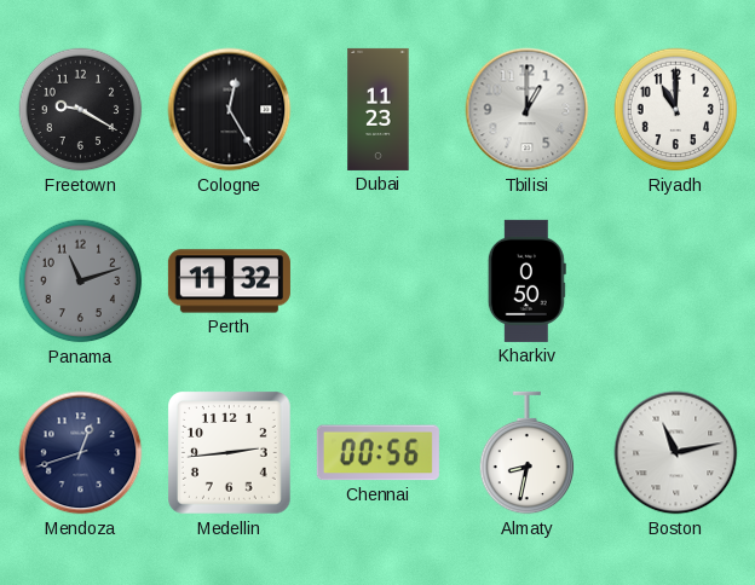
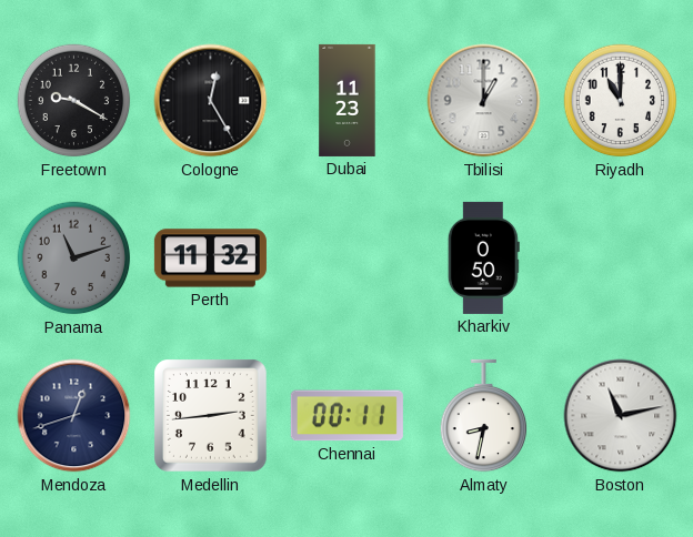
Chennai: 00:56 -> 00:11
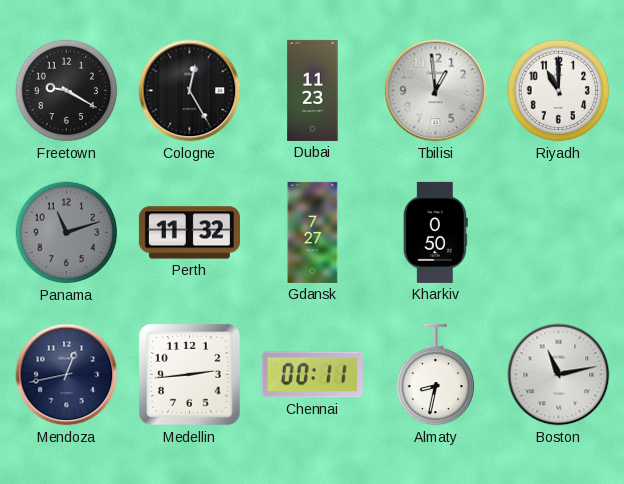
Tbilisi: 1:00 -> 12:59
Gdansk: none -> 7:27
Mendoza: 12:42 -> 12:43
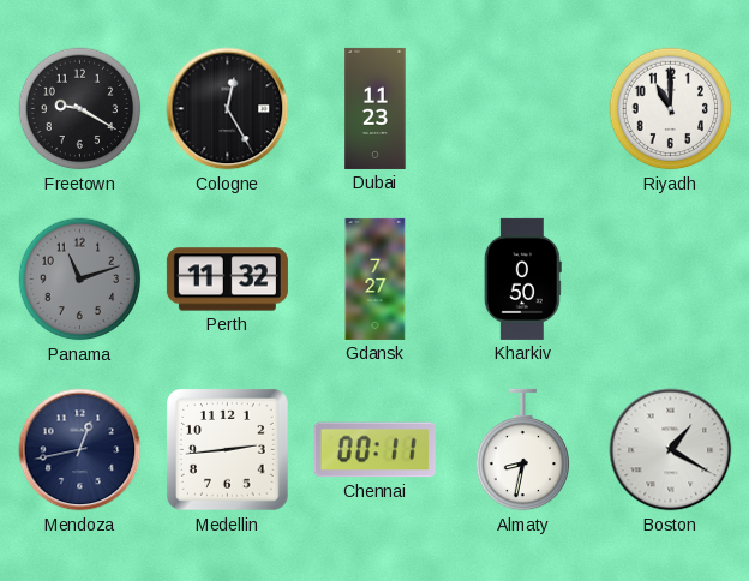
Tbilisi: 12:59 -> none
Boston: 11:13 -> 1:20
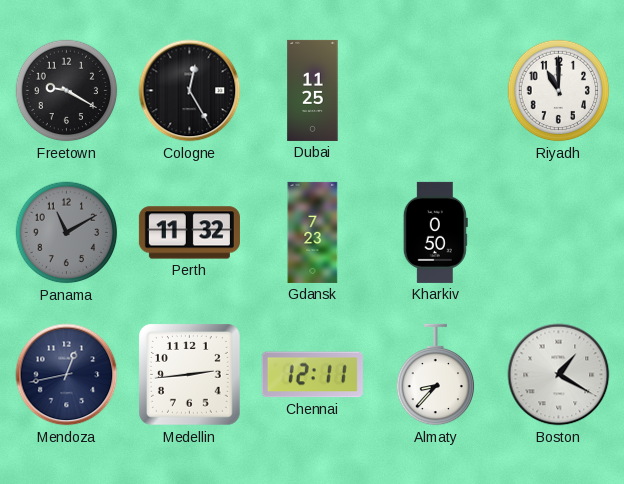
Dubai: 11:23 -> 11:25
Panama: 11:12 -> 11:10
Gdansk: 7:27 -> 7:23
Chennai: 00:11 -> 12:11
Almaty: 8:32 -> 8:37
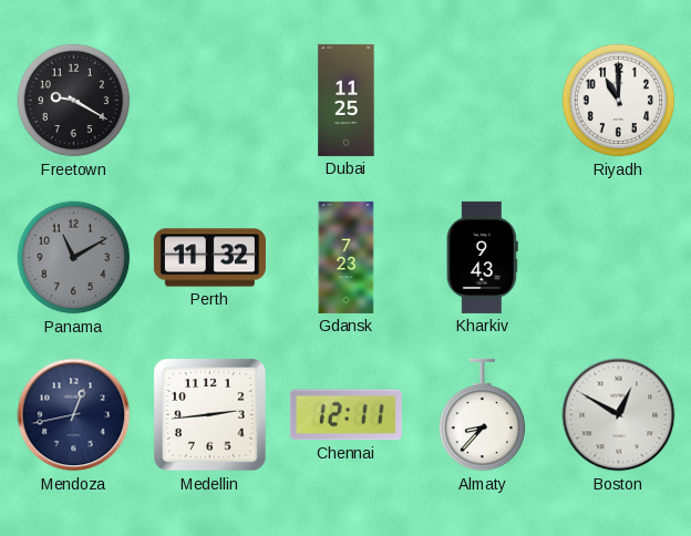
Cologne: 12:25 -> none
Kharkiv: 0:50 -> 9:43
Boston: 1:20 -> 12:50
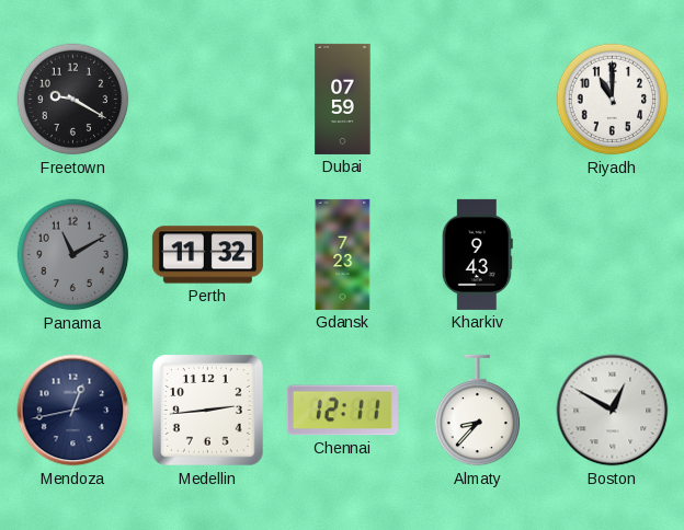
Dubai: 11:25 -> 07:59
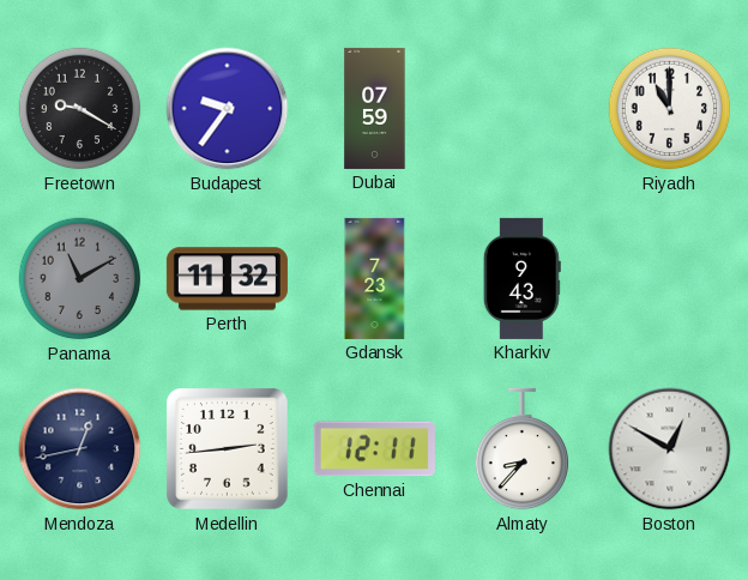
Budapest: none -> 9:36
